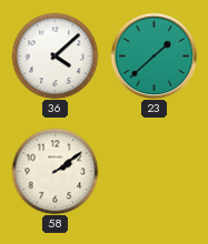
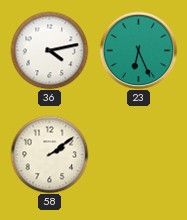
36: 4:08 -> 4:13
23: 1:38 -> 6:26
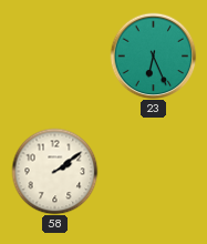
36: 4:13 -> none
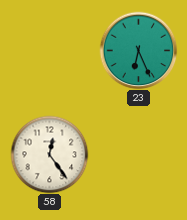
58: 2:09 -> 12:24
